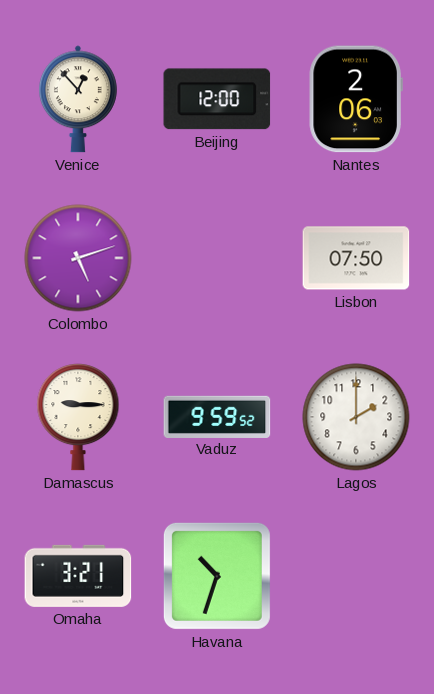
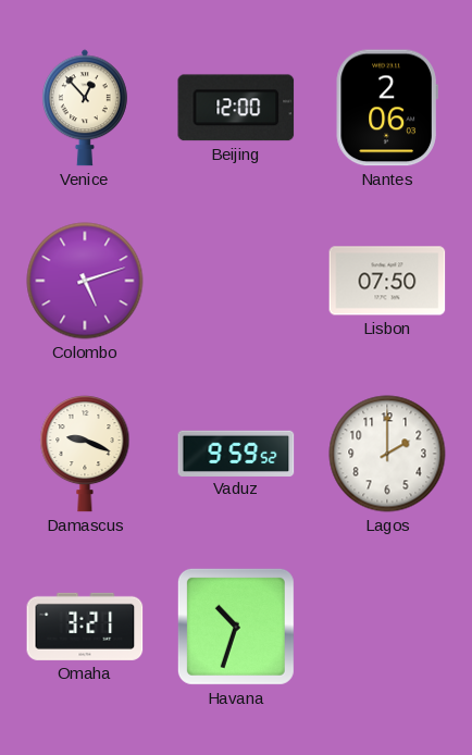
Damascus: 9:15 -> 9:19
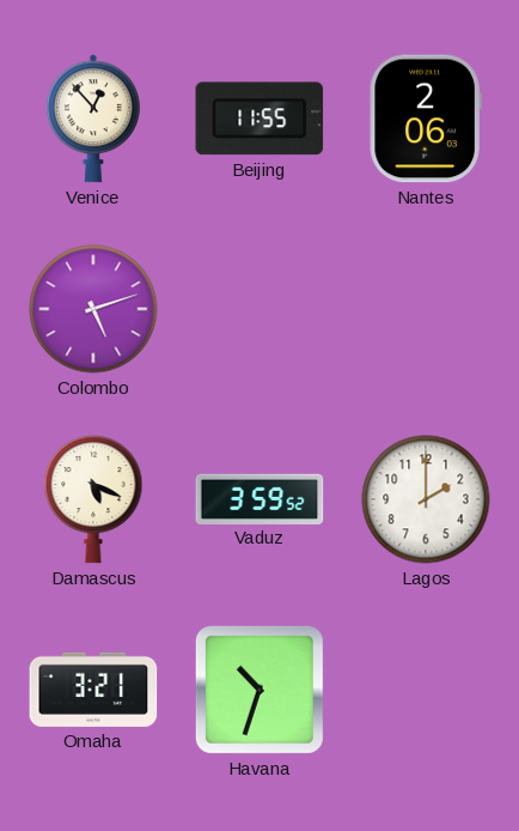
Beijing: 12:00 -> 11:55
Lisbon: 07:50 -> none
Damascus: 9:19 -> 5:19
Vaduz: 9:59 -> 3:59
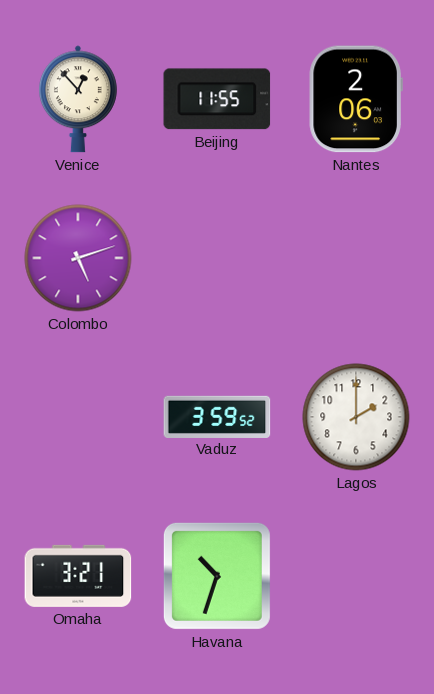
Damascus: 5:19 -> none
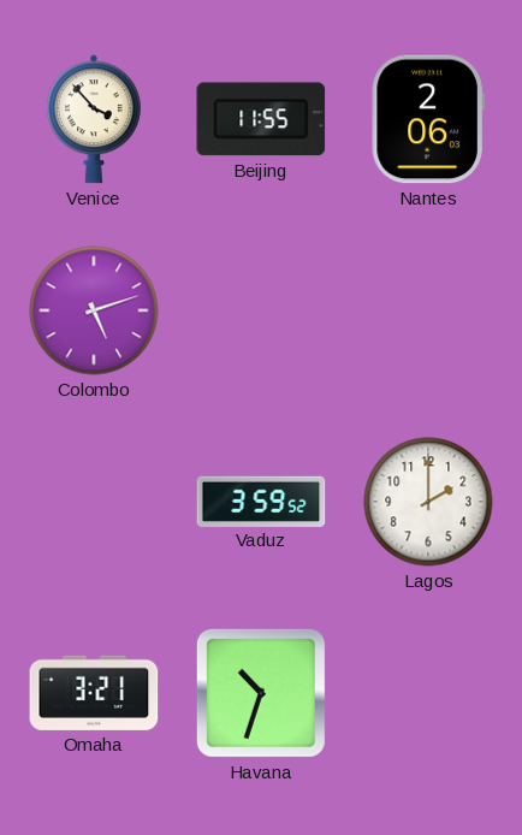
Venice: 12:53 -> 3:53
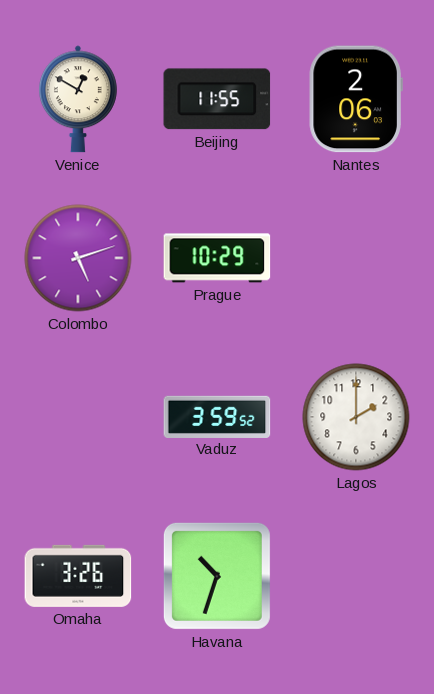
Venice: 3:53 -> 12:50
Prague: none -> 10:29
Omaha: 3:21 -> 3:26
